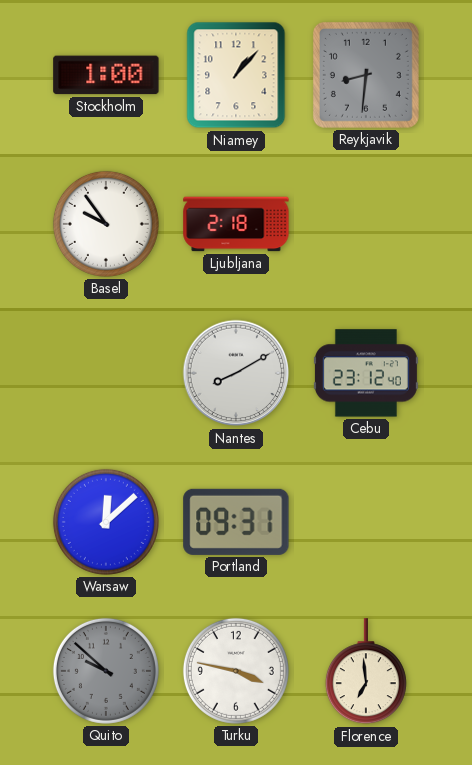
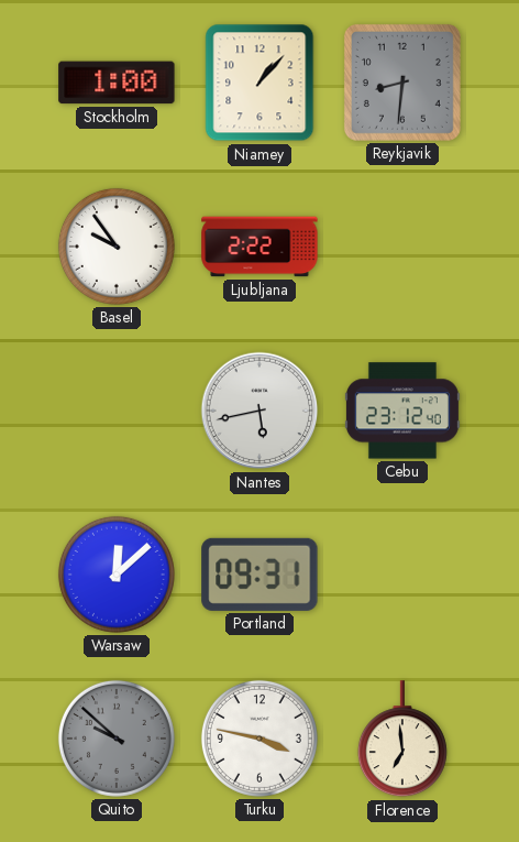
Ljubljana: 2:18 -> 2:22
Nantes: 8:10 -> 5:43
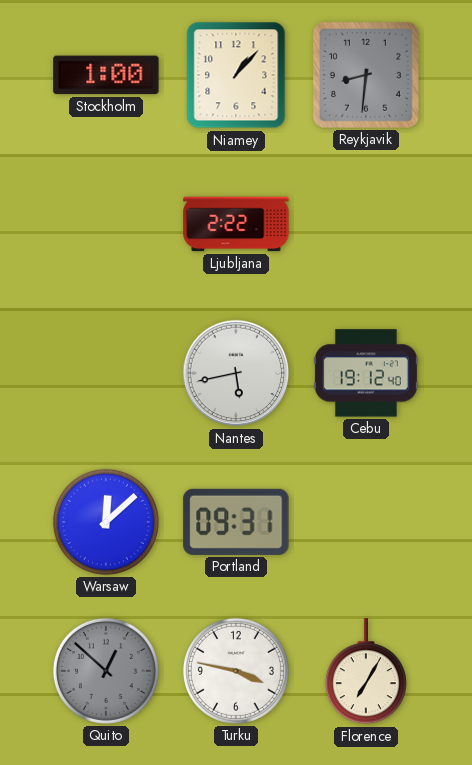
Basel: 9:54 -> none
Cebu: 23:12 -> 19:12
Quito: 9:52 -> 12:52
Florence: 6:59 -> 7:05
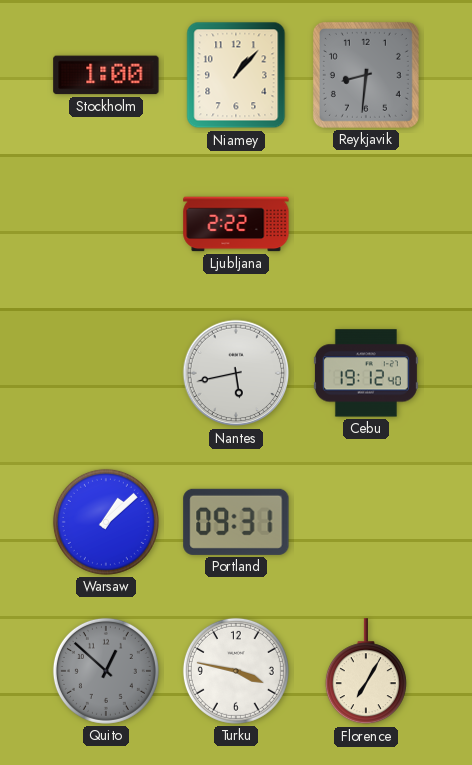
Warsaw: 12:08 -> 1:08
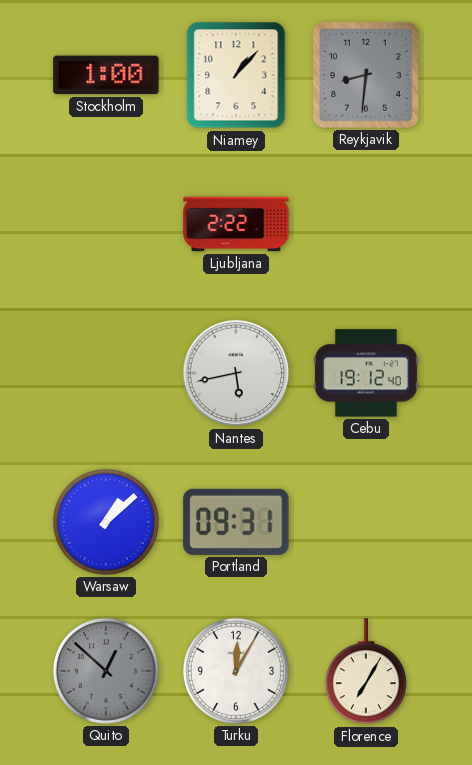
Turku: 3:47 -> 12:05
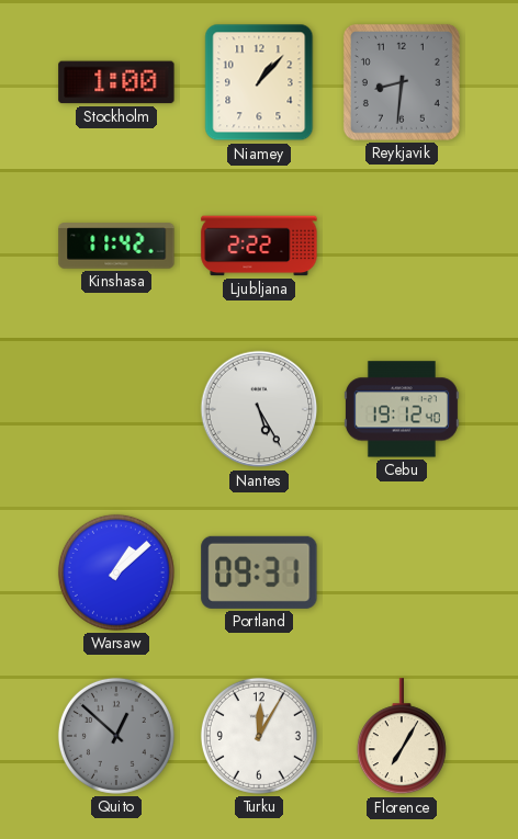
Kinshasa: none -> 11:42
Nantes: 5:43 -> 5:25
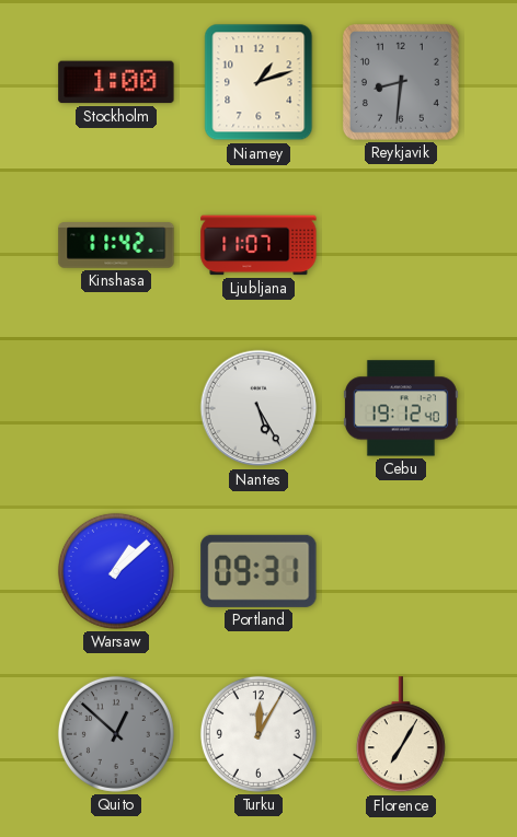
Niamey: 1:07 -> 1:12
Ljubljana: 2:22 -> 11:07
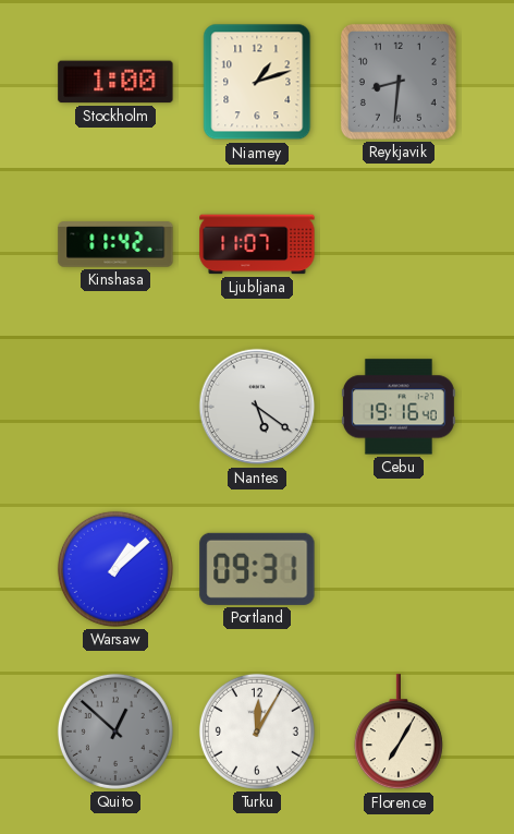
Nantes: 5:25 -> 5:21
Cebu: 19:12 -> 19:16
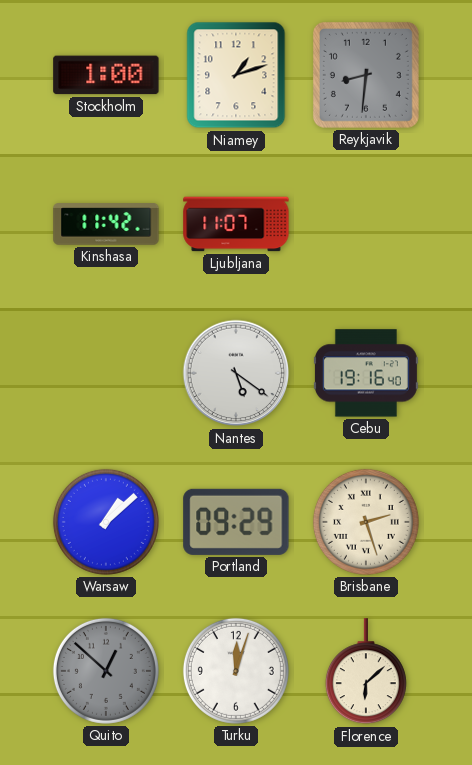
Portland: 09:31 -> 09:29
Brisbane: none -> 2:27
Turku: 12:05 -> 12:03
Florence: 7:05 -> 6:08
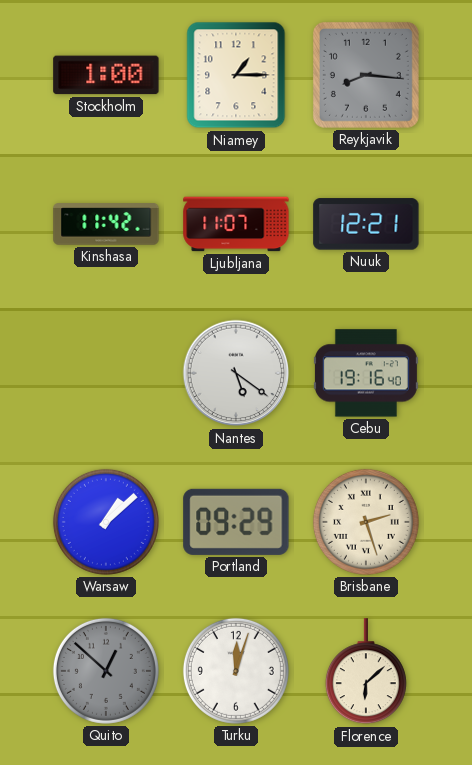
Niamey: 1:12 -> 1:15
Reykjavik: 8:31 -> 8:16
Nuuk: none -> 12:21
